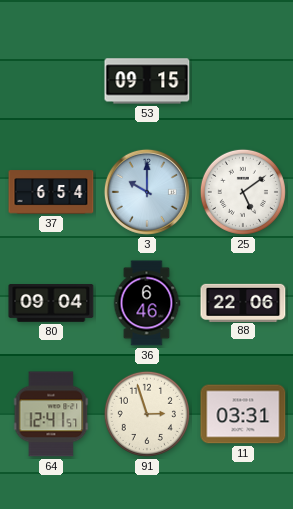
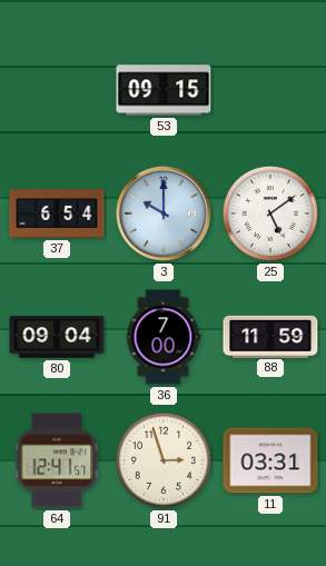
36: 6:46 -> 7:00
88: 22:06 -> 11:59
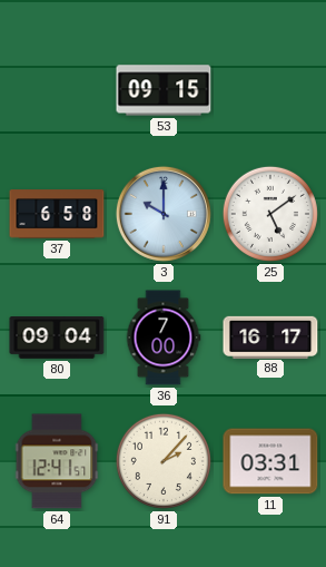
37: 6:54 -> 6:58
88: 11:59 -> 16:17
91: 2:57 -> 2:07
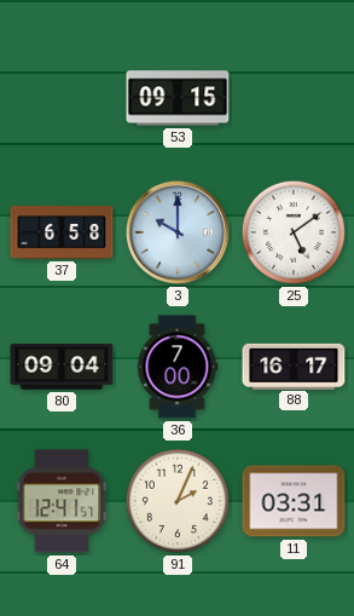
91: 2:07 -> 2:04
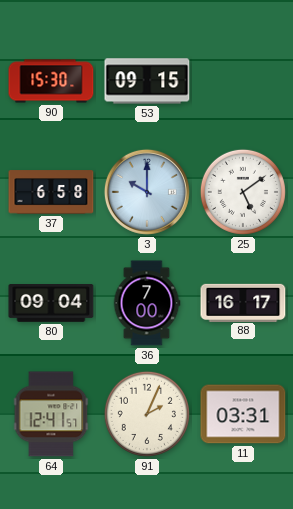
90: none -> 15:30
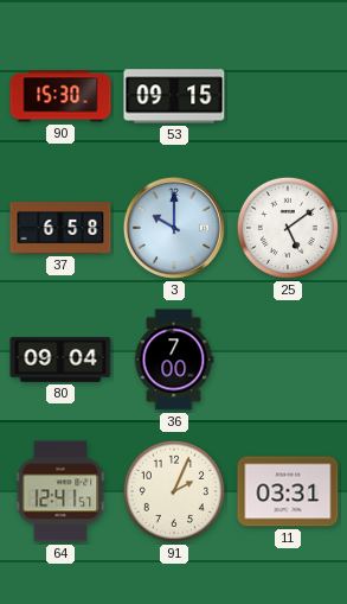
88: 16:17 -> none
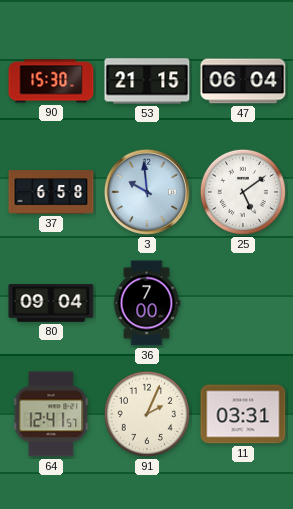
53: 09:15 -> 21:15
47: none -> 06:04
3: 10:00 -> 9:59
